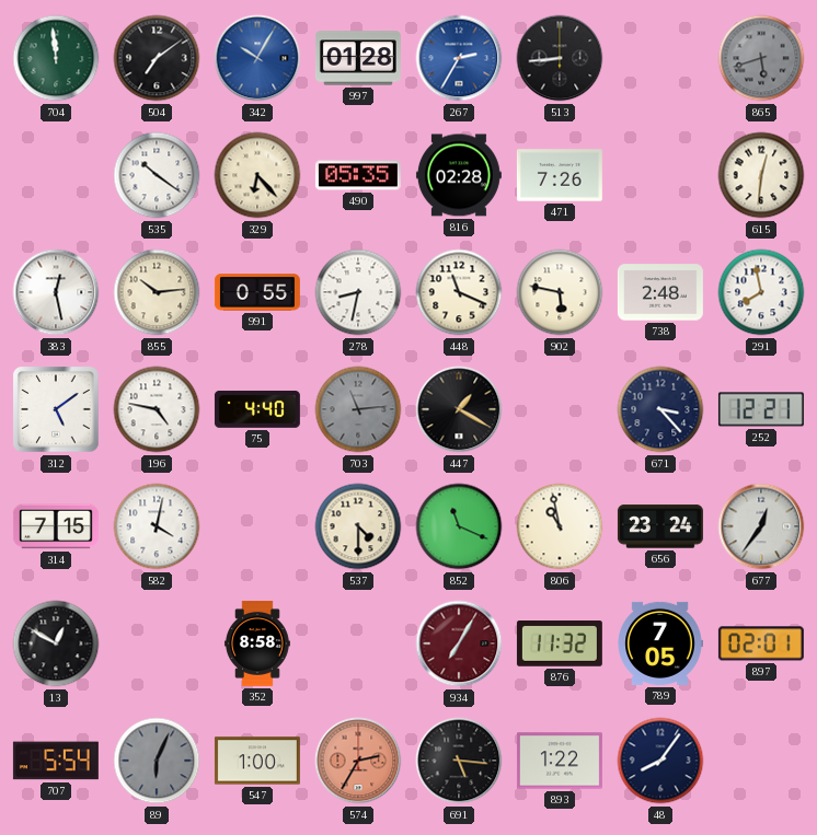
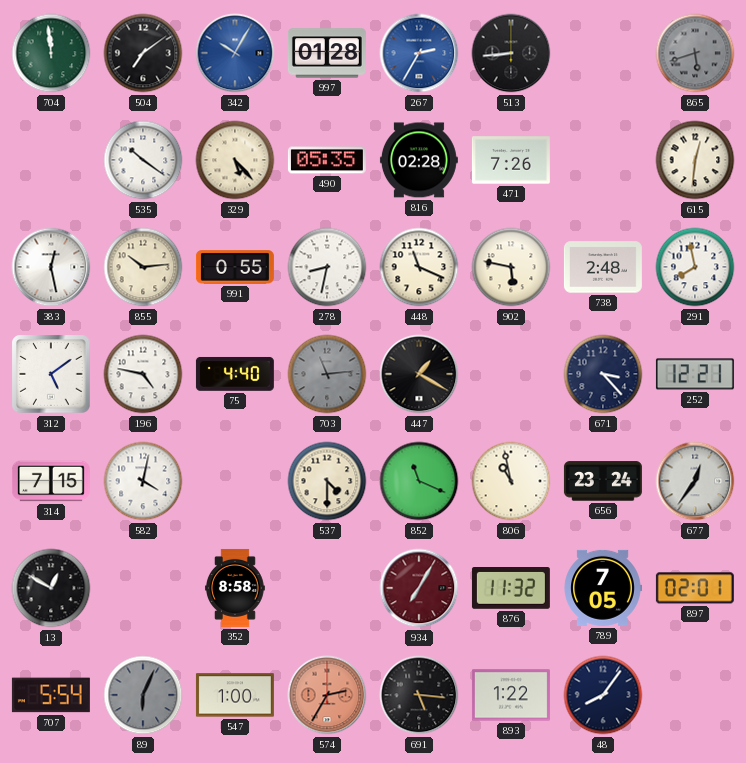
329: 6:23 -> 5:23
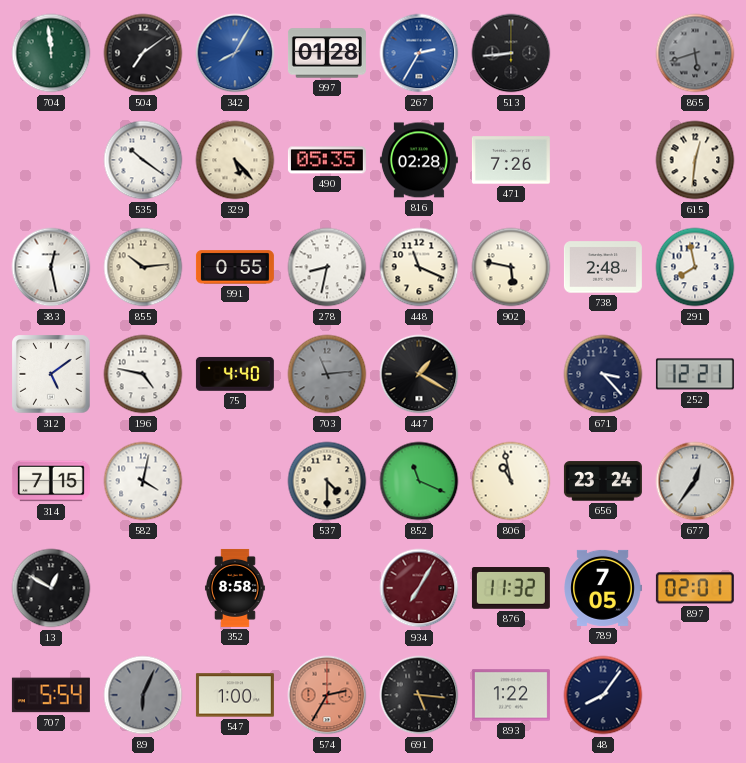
342: 10:05 -> 8:05
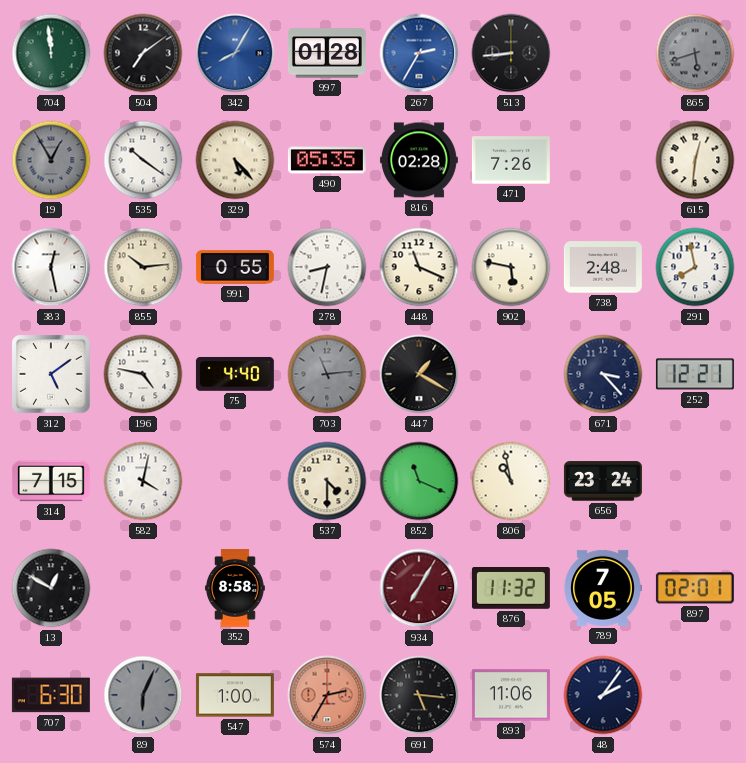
19: none -> 12:55
677: 12:36 -> none
707: 5:54 -> 6:30
893: 1:22 -> 11:06
48: 8:06 -> 2:06
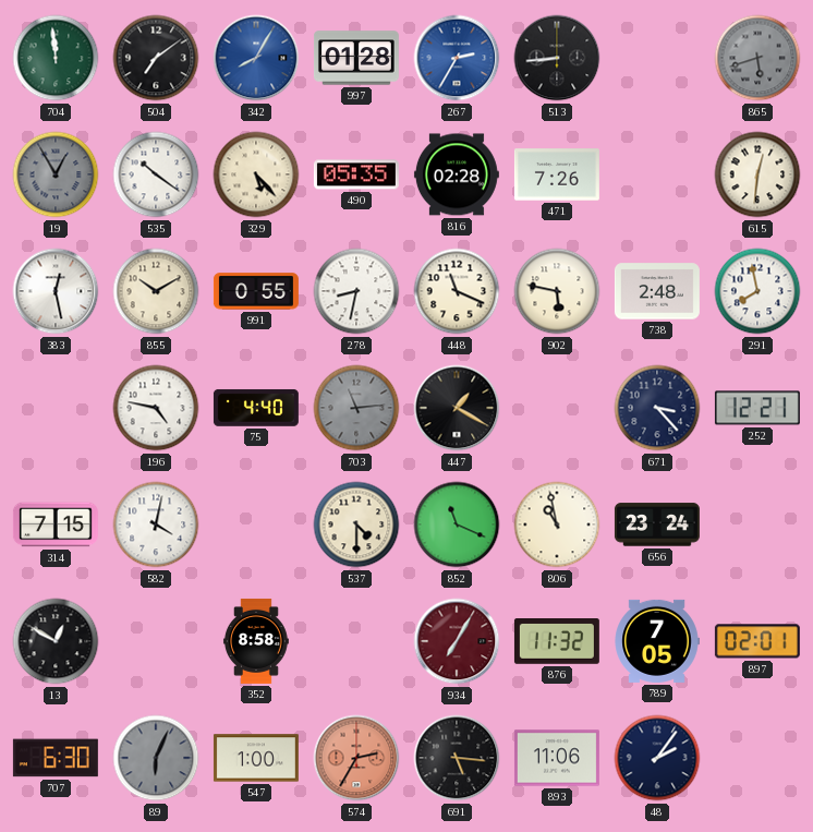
855: 10:14 -> 10:10
312: 5:09 -> none
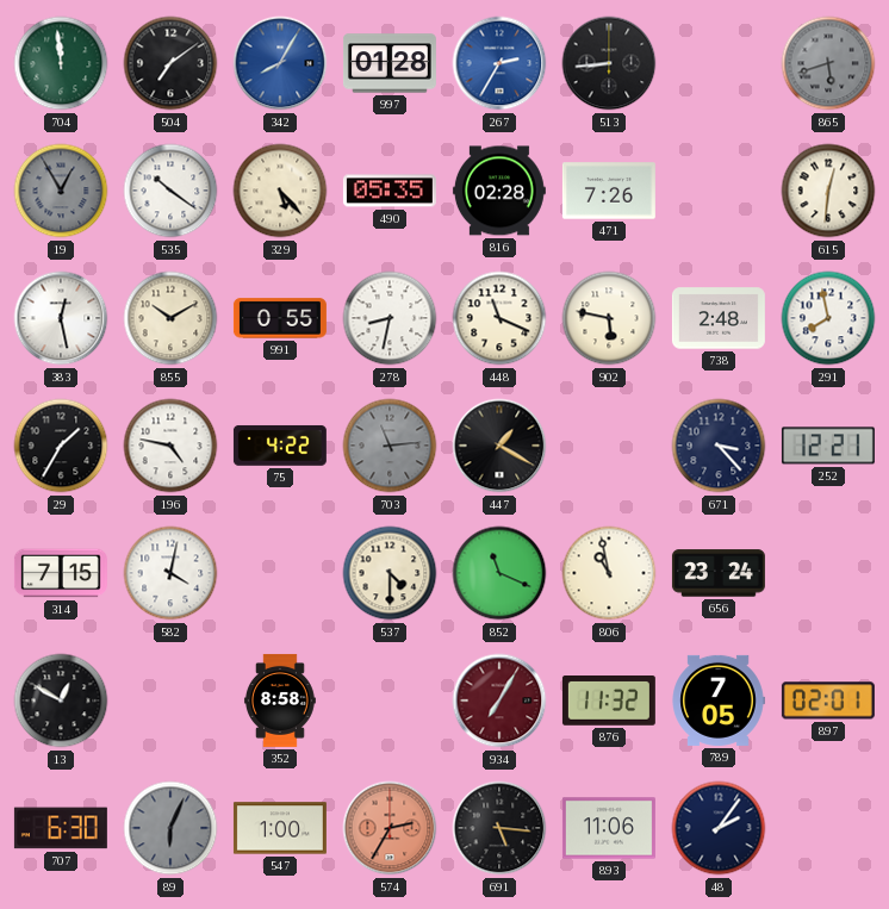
29: none -> 1:35
75: 4:40 -> 4:22
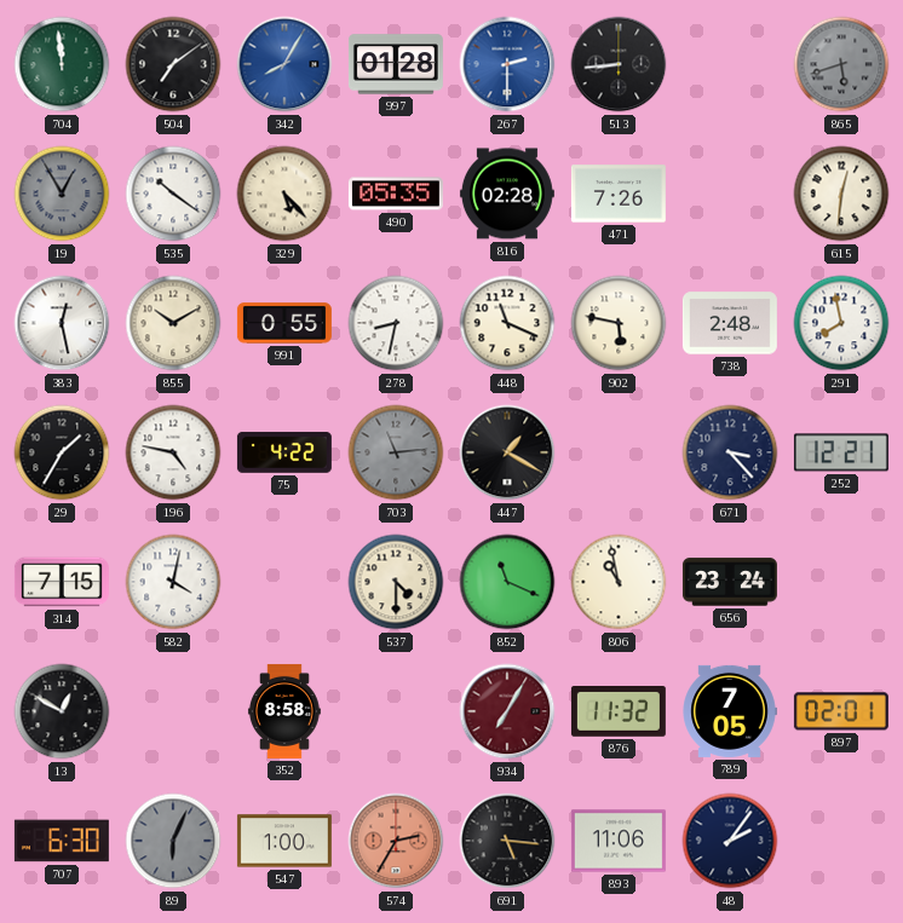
267: 2:35 -> 2:30
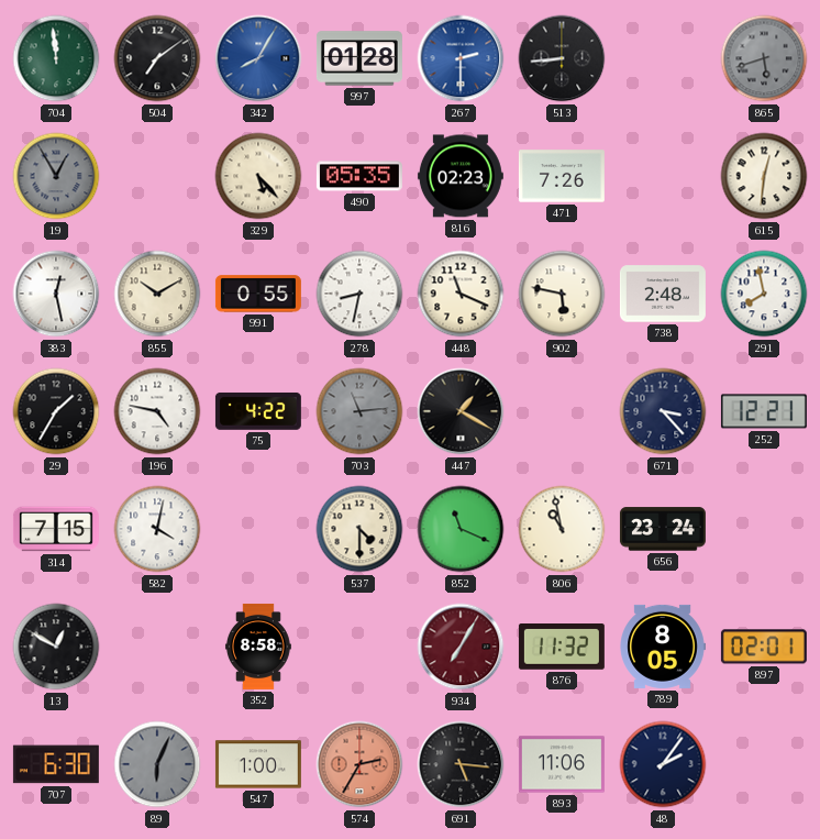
535: 10:21 -> none
816: 02:28 -> 02:23
789: 7:05 -> 8:05
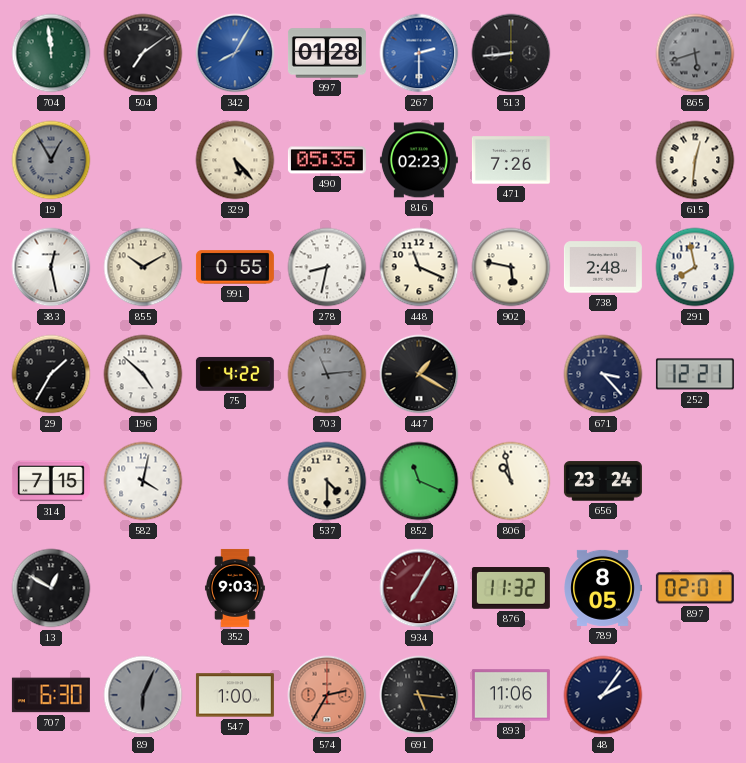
196: 4:47 -> 4:52
352: 8:58 -> 9:03
